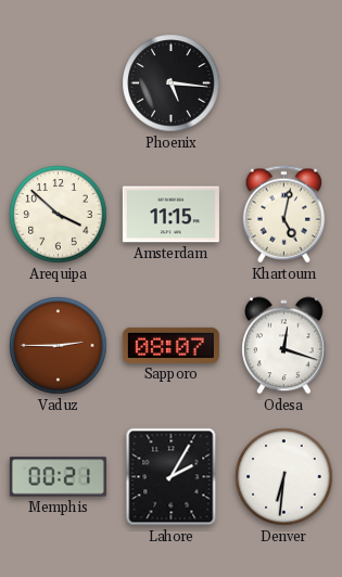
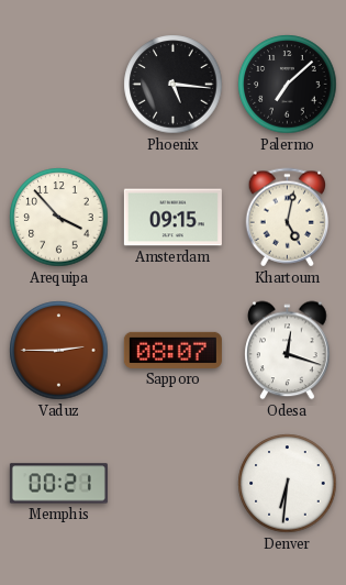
Palermo: none -> 7:08
Arequipa: 3:52 -> 3:53
Amsterdam: 11:15 -> 09:15
Lahore: 2:05 -> none
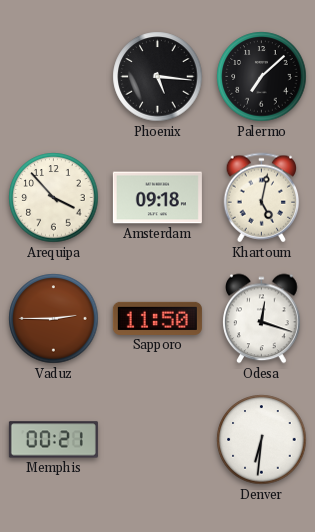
Amsterdam: 09:15 -> 09:18
Sapporo: 08:07 -> 11:50
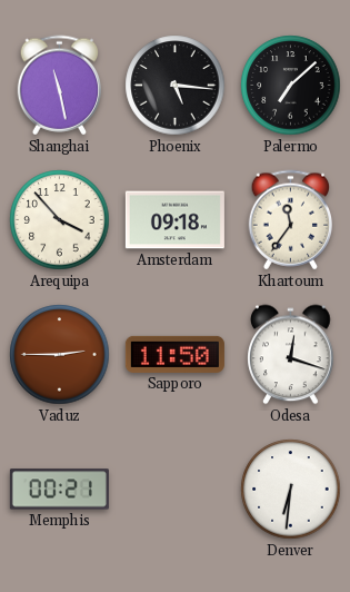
Shanghai: none -> 11:28
Khartoum: 5:02 -> 11:36
